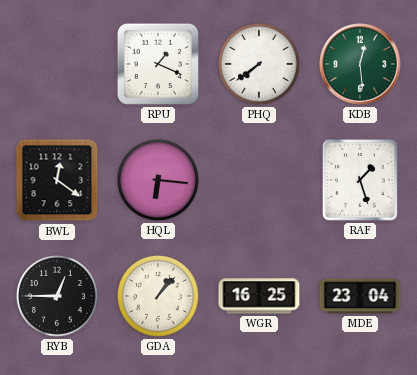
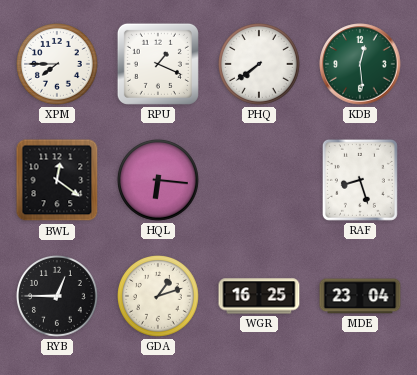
XPM: none -> 7:45
RAF: 1:27 -> 8:27
GDA: 1:07 -> 1:12
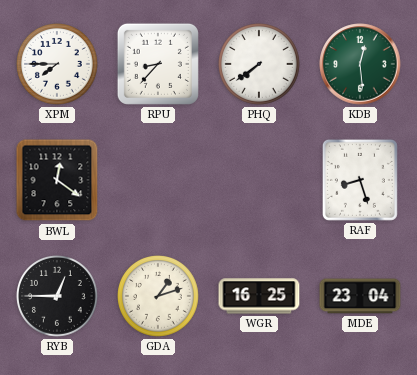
RPU: 1:19 -> 8:37
HQL: 6:16 -> none
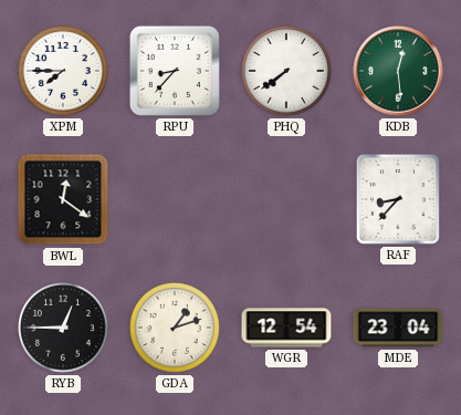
RAF: 8:27 -> 8:37
WGR: 16:25 -> 12:54
